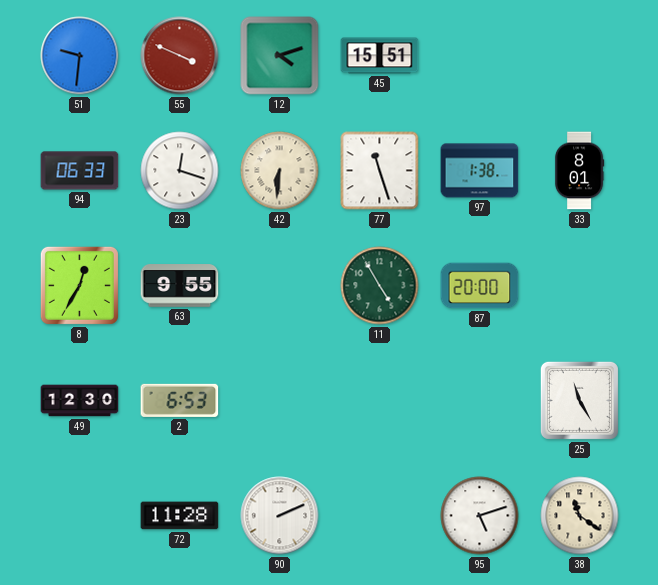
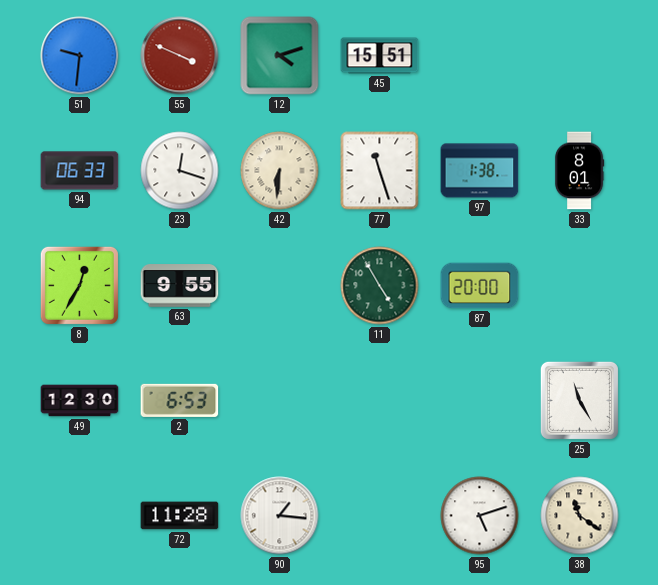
90: 2:11 -> 1:16
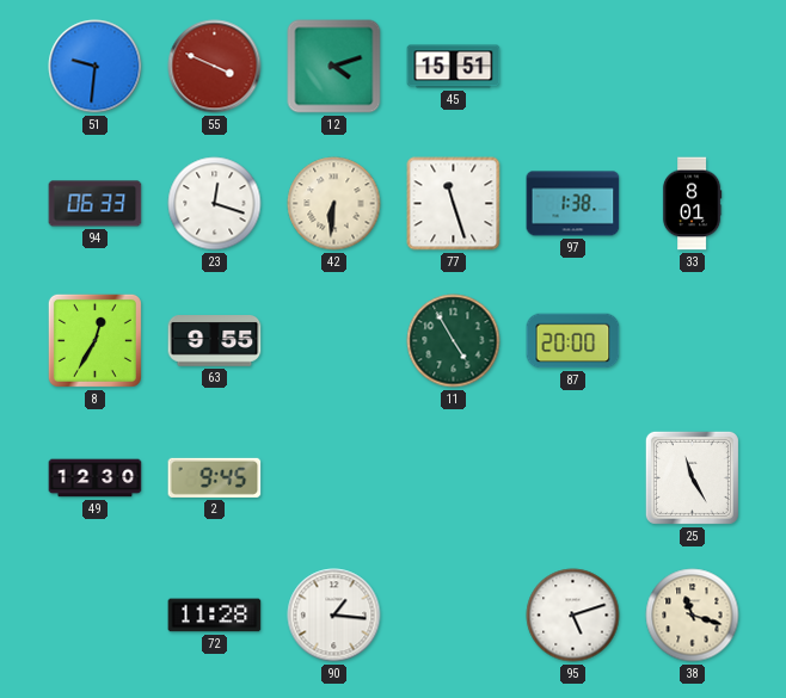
2: 6:53 -> 9:45
38: 11:21 -> 11:18
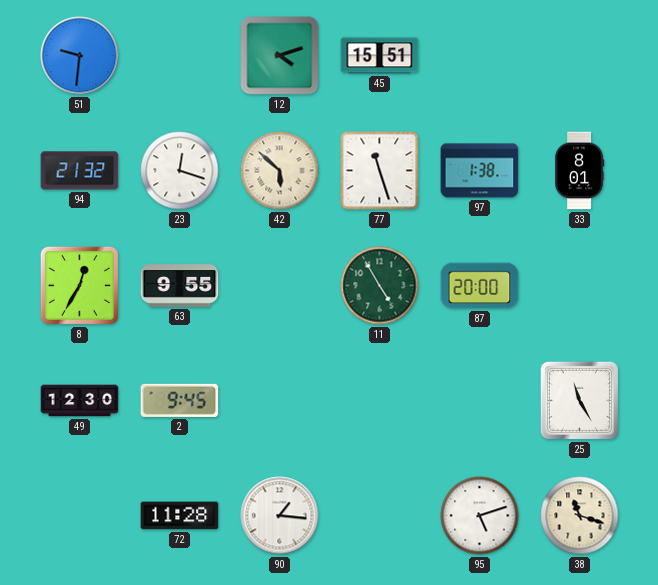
55: 3:49 -> none
94: 06:33 -> 21:32
42: 6:31 -> 5:52
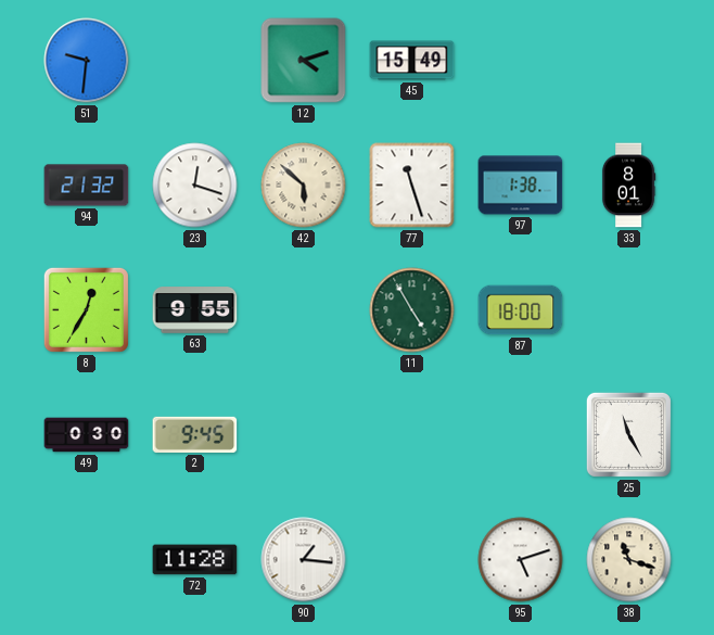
45: 15:51 -> 15:49
87: 20:00 -> 18:00
49: 12:30 -> 0:30
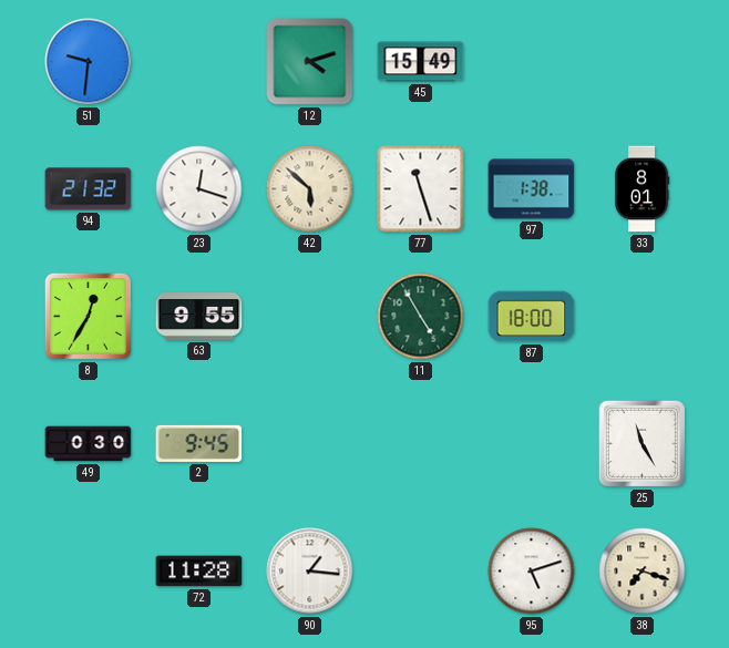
38: 11:18 -> 7:18
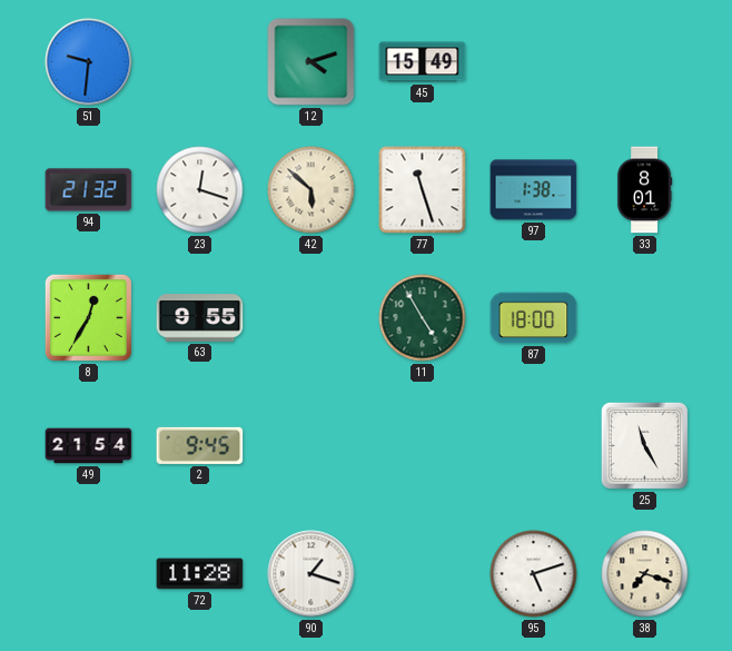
49: 0:30 -> 21:54
90: 1:16 -> 1:18
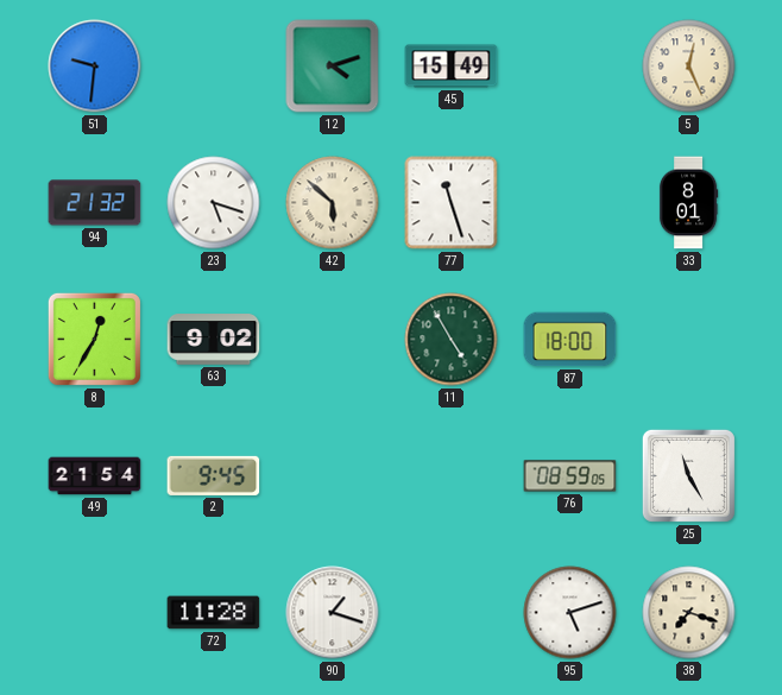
5: none -> 12:26
23: 12:18 -> 5:18
97: 1:38 -> none
63: 9:55 -> 9:02
76: none -> 08:59
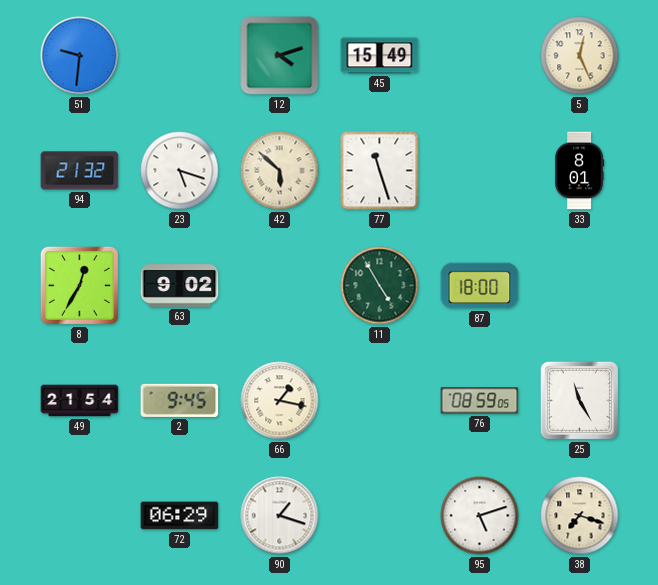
66: none -> 1:17
72: 11:28 -> 06:29
